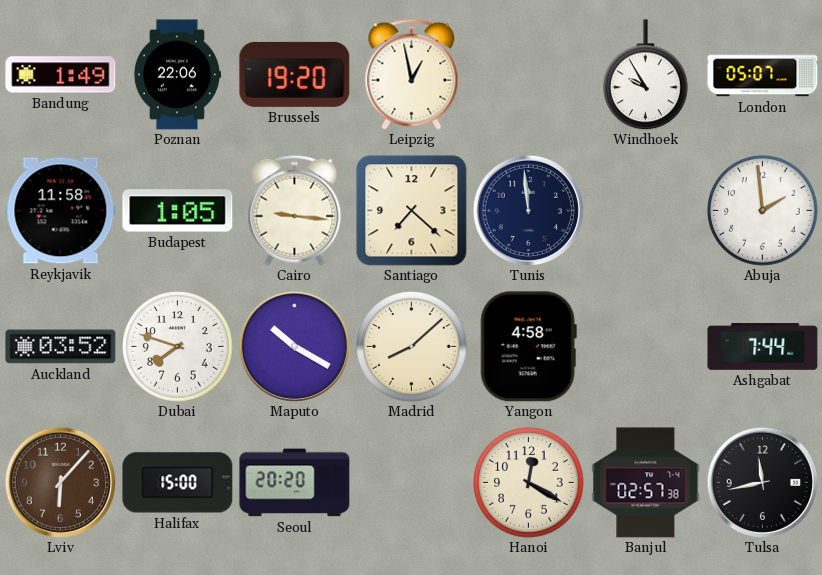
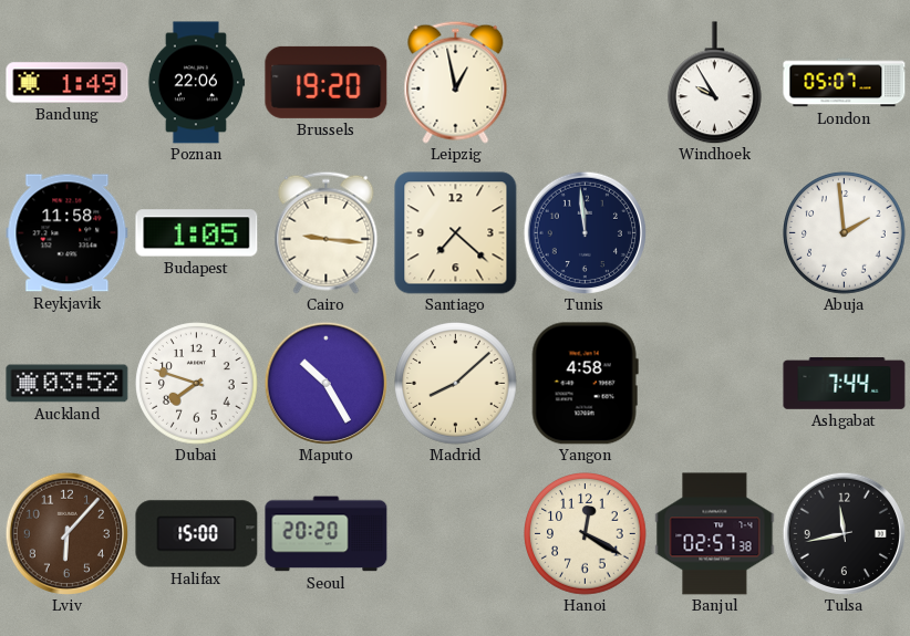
Maputo: 10:20 -> 10:25
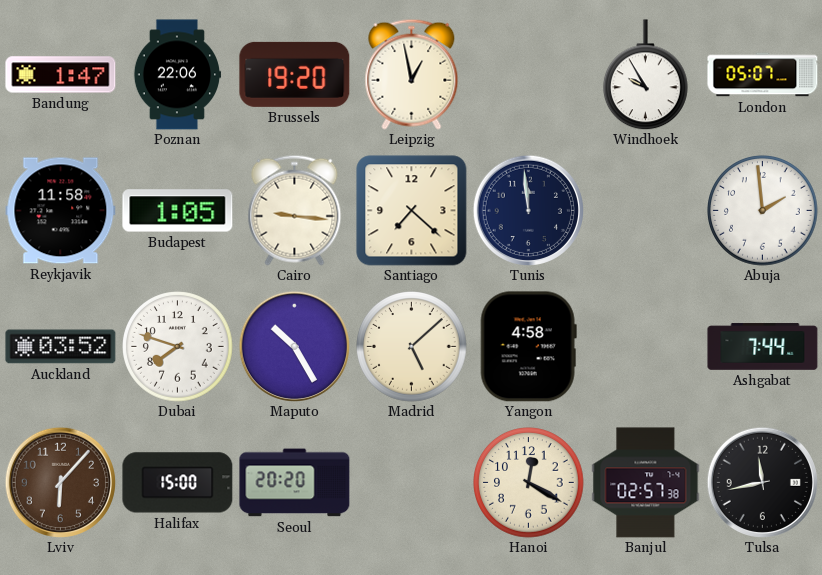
Bandung: 1:49 -> 1:47
Madrid: 8:08 -> 5:08
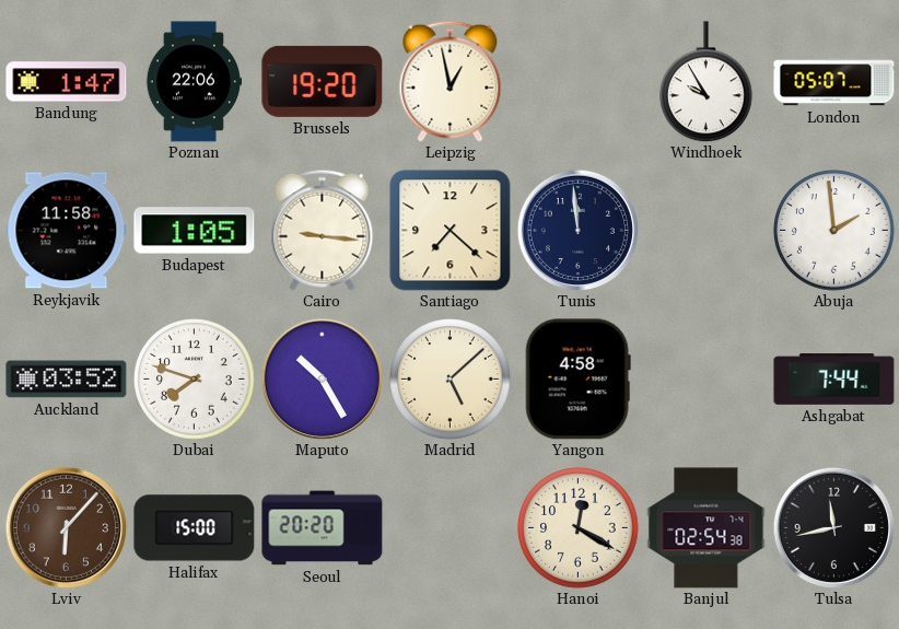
Banjul: 02:57 -> 02:54
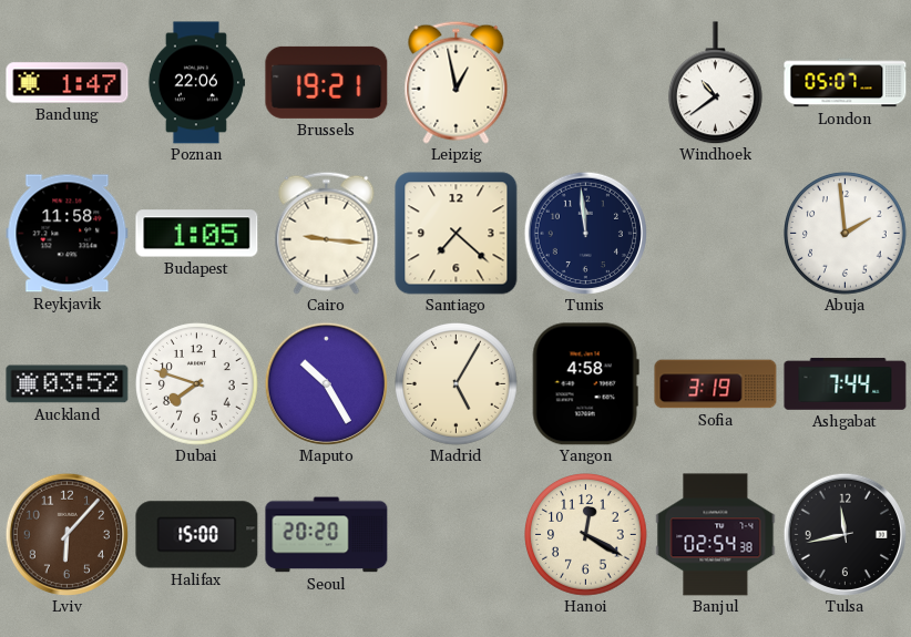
Brussels: 19:20 -> 19:21
Windhoek: 9:55 -> 10:39
Madrid: 5:08 -> 5:05
Sofia: none -> 3:19
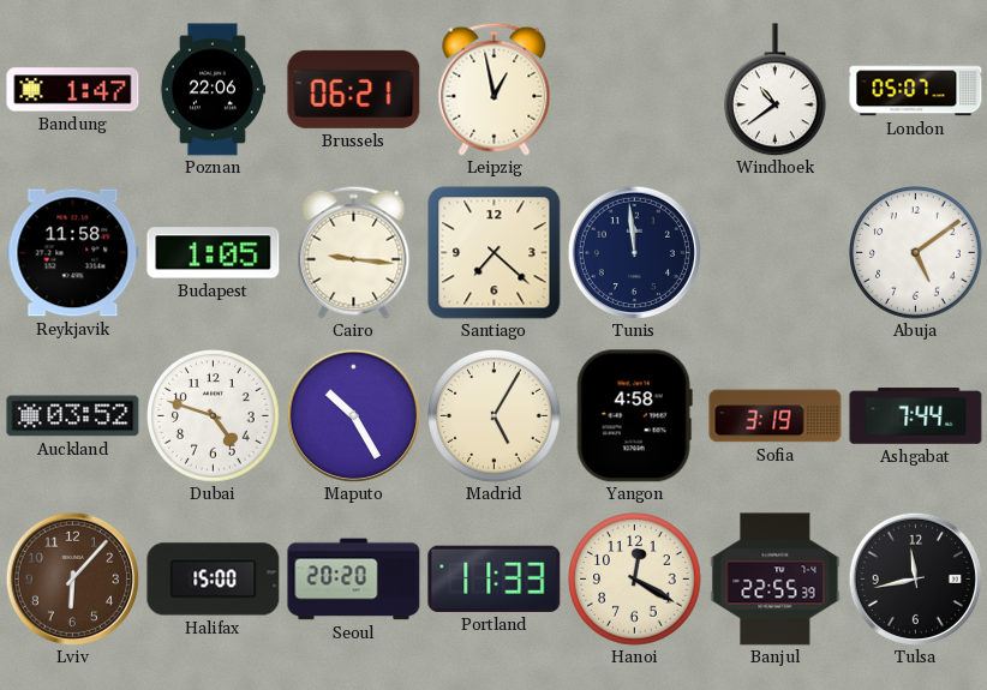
Brussels: 19:21 -> 06:21
Abuja: 1:59 -> 5:09
Dubai: 7:48 -> 4:48
Portland: none -> 11:33
Banjul: 02:54 -> 22:55
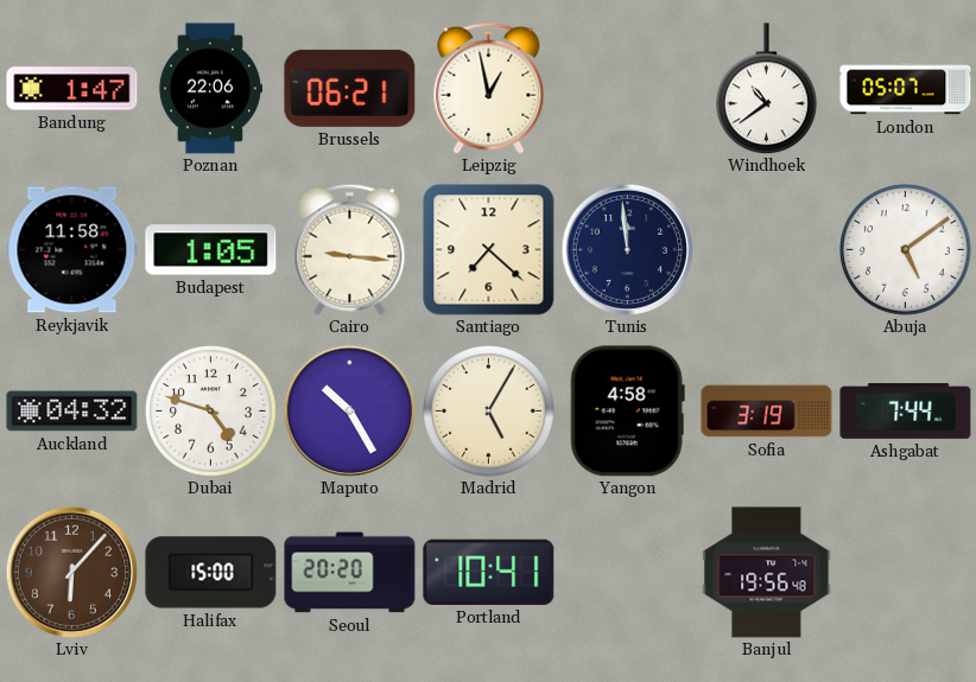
Auckland: 03:52 -> 04:32
Portland: 11:33 -> 10:41
Hanoi: 12:20 -> none
Banjul: 22:55 -> 19:56
Tulsa: 11:43 -> none
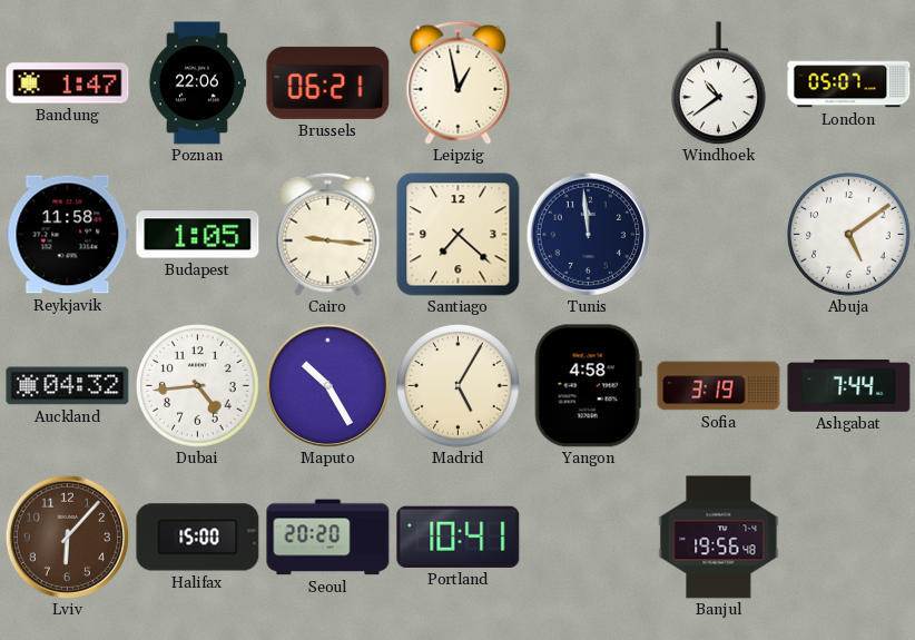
Dubai: 4:48 -> 4:44
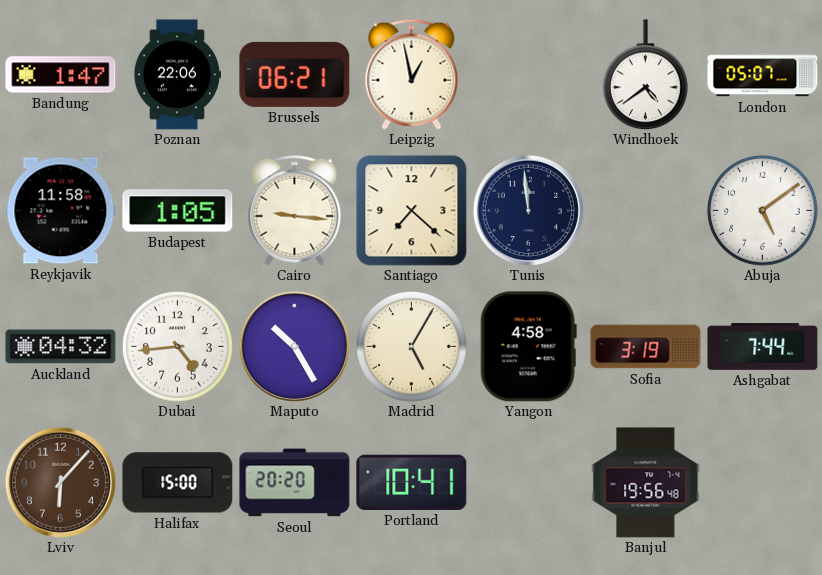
Windhoek: 10:39 -> 4:39
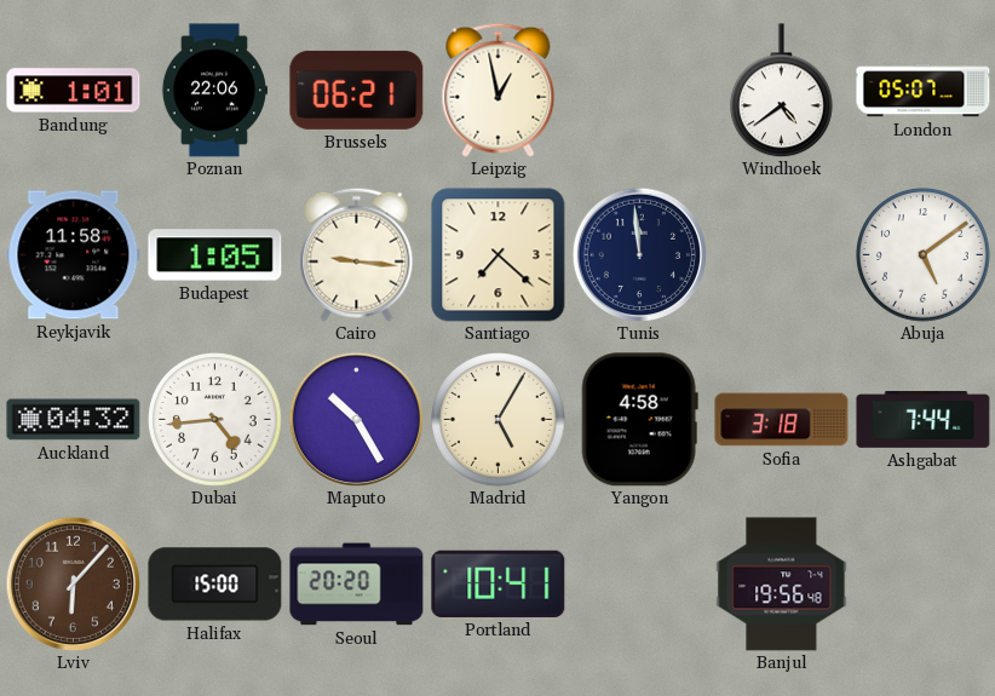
Bandung: 1:47 -> 1:01
Sofia: 3:19 -> 3:18
